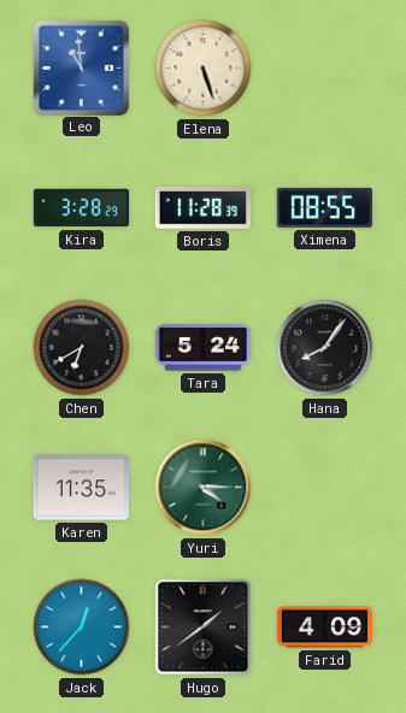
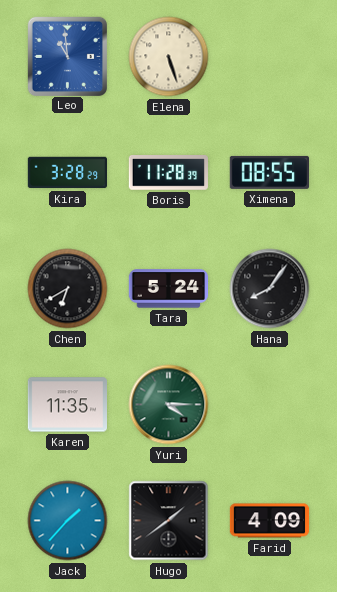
Jack: 12:37 -> 1:37
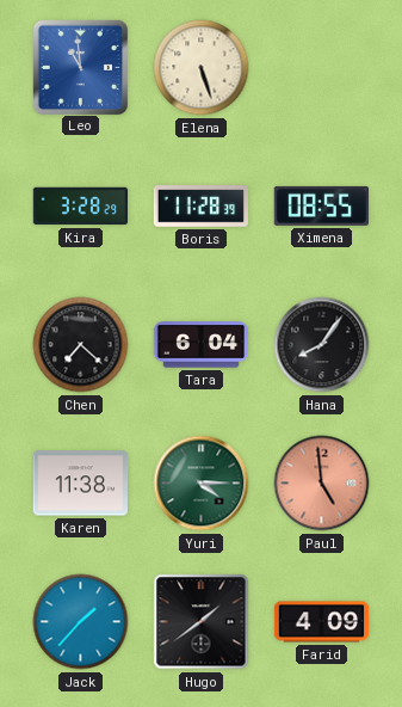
Chen: 6:40 -> 7:22
Tara: 5:24 -> 6:04
Karen: 11:35 -> 11:38
Paul: none -> 4:59
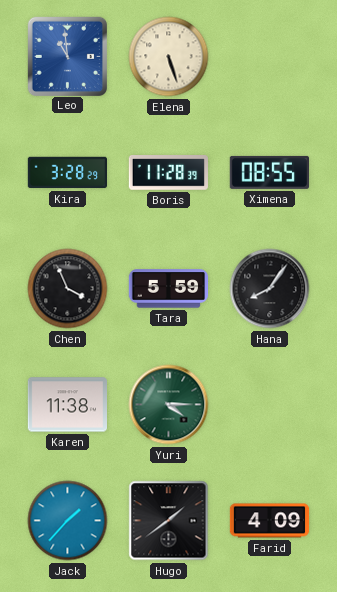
Chen: 7:22 -> 3:56
Tara: 6:04 -> 5:59
Paul: 4:59 -> none
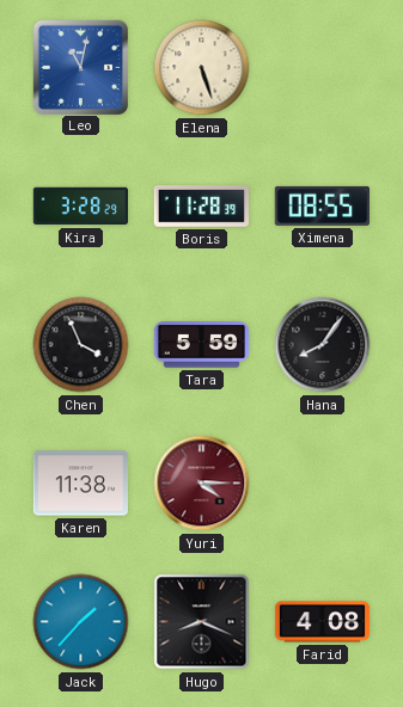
Leo: 10:59 -> 11:02
Yuri dial: green -> burgundy
Hugo: 1:39 -> 8:19
Farid: 4:09 -> 4:08
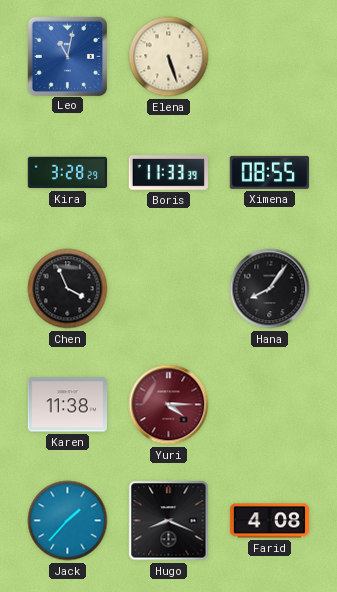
Boris: 11:28 -> 11:33
Tara: 5:59 -> none
